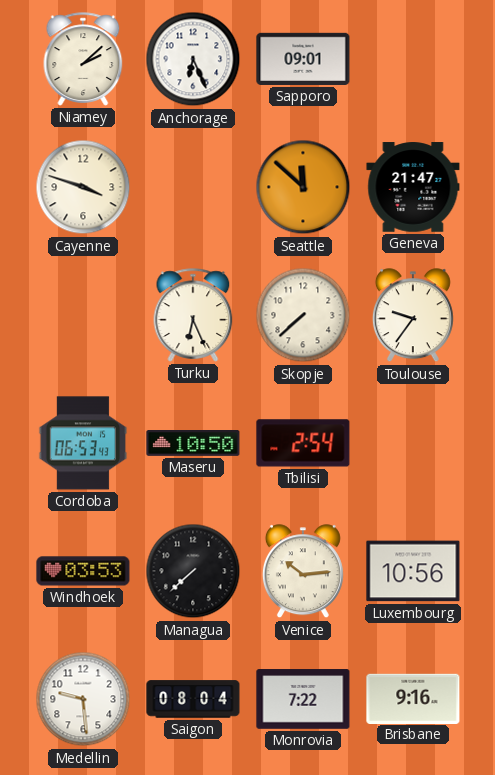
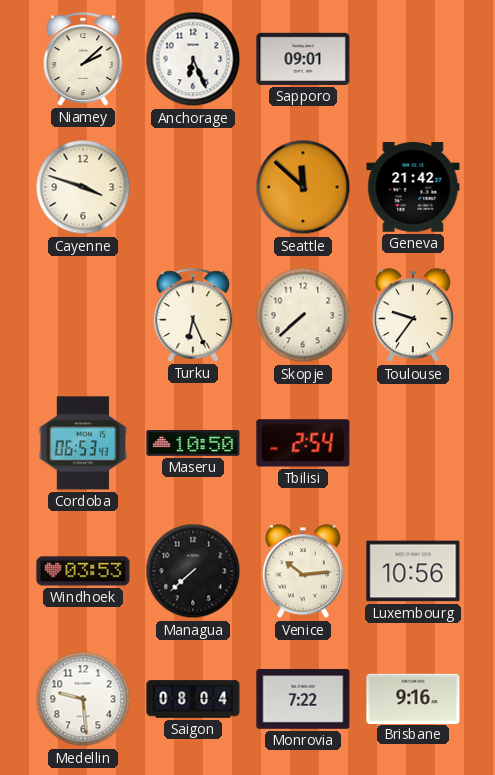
Geneva: 21:47 -> 21:42
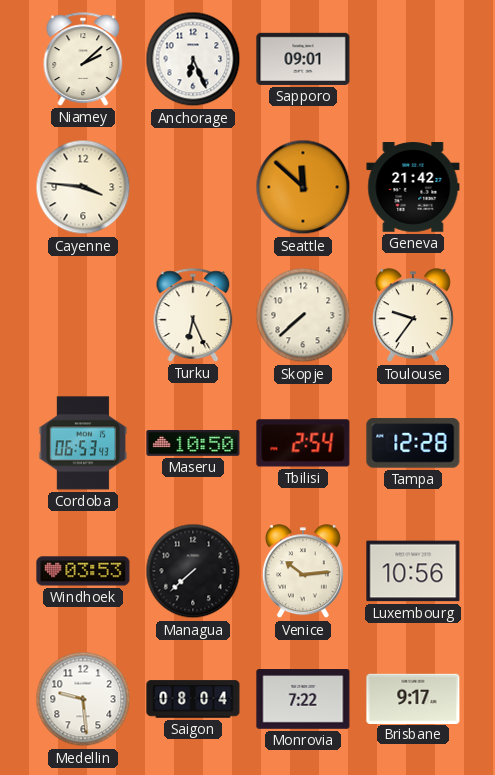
Cayenne: 3:48 -> 3:46
Tampa: none -> 12:28
Brisbane: 9:16 -> 9:17
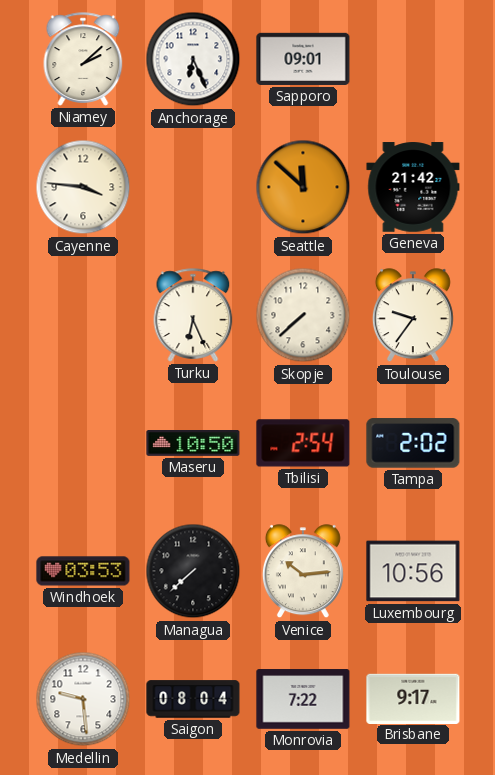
Cordoba: 06:53 -> none
Tampa: 12:28 -> 2:02
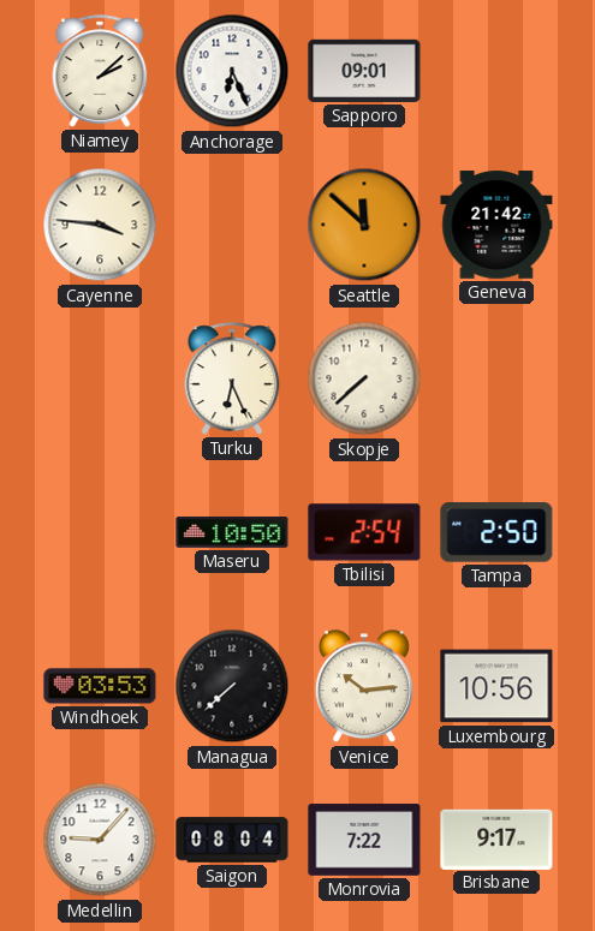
Toulouse: 9:36 -> none
Tampa: 2:02 -> 2:50
Medellin: 9:29 -> 9:07
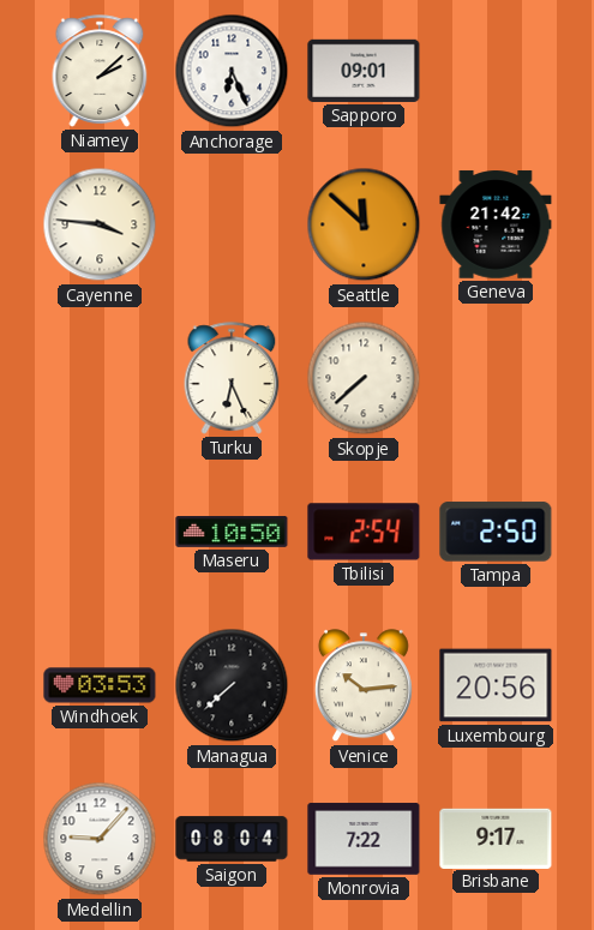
Luxembourg: 10:56 -> 20:56
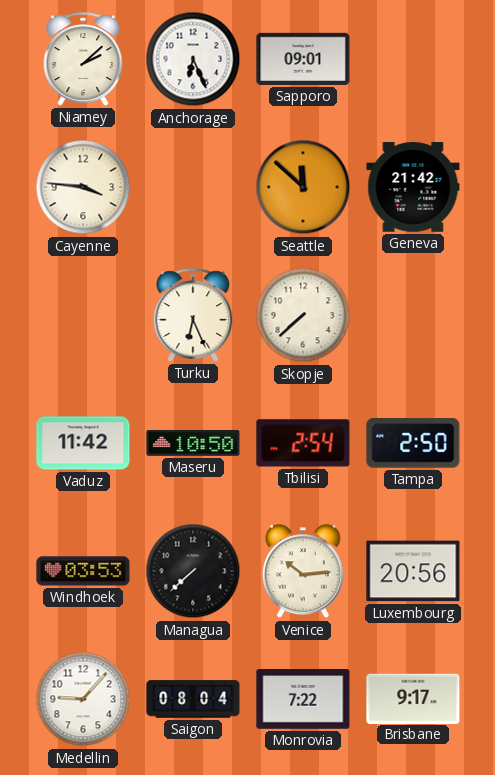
Vaduz: none -> 11:42
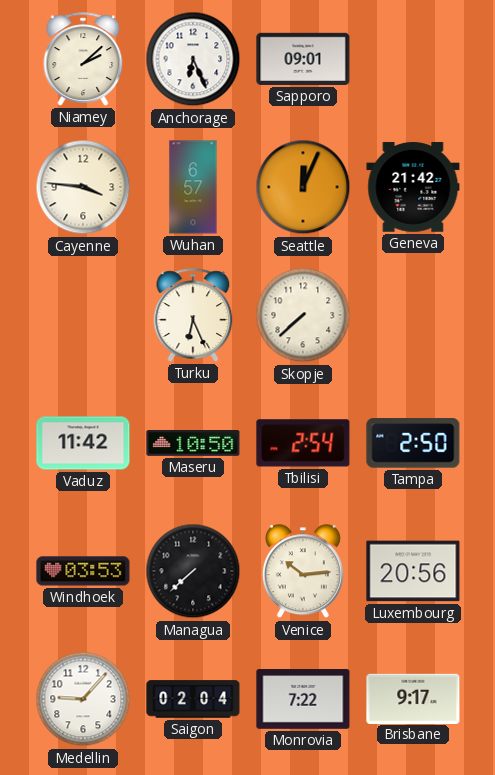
Wuhan: none -> 6:57
Seattle: 11:52 -> 12:04
Saigon: 08:04 -> 02:04
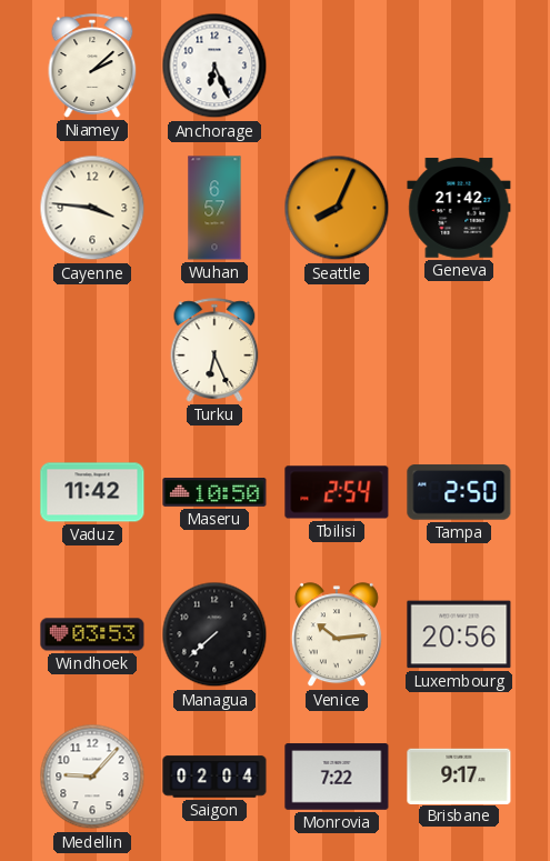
Sapporo: 09:01 -> none
Seattle: 12:04 -> 8:04
Skopje: 7:38 -> none
